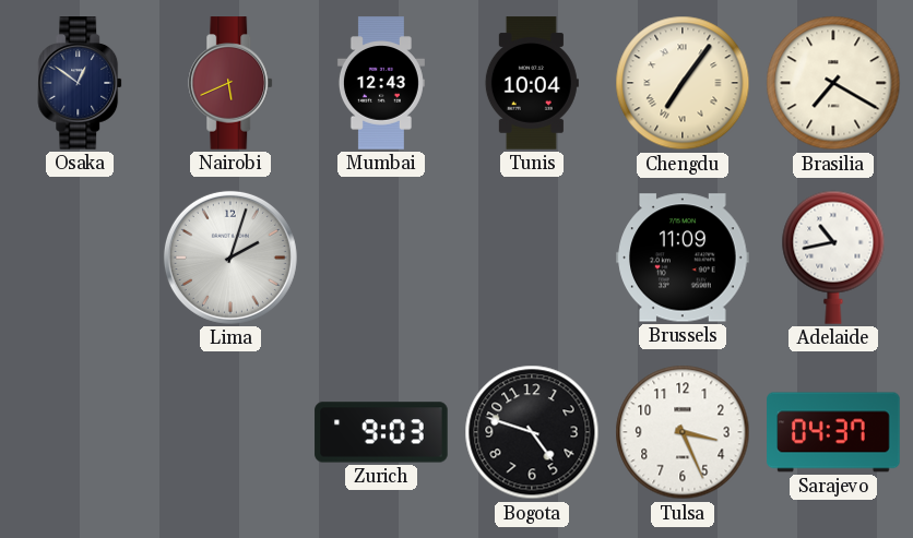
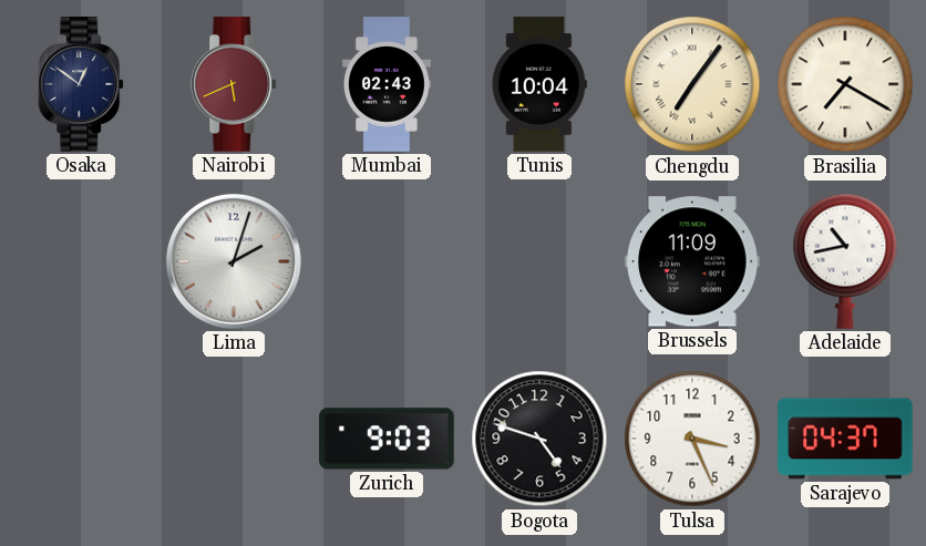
Mumbai: 12:43 -> 02:43
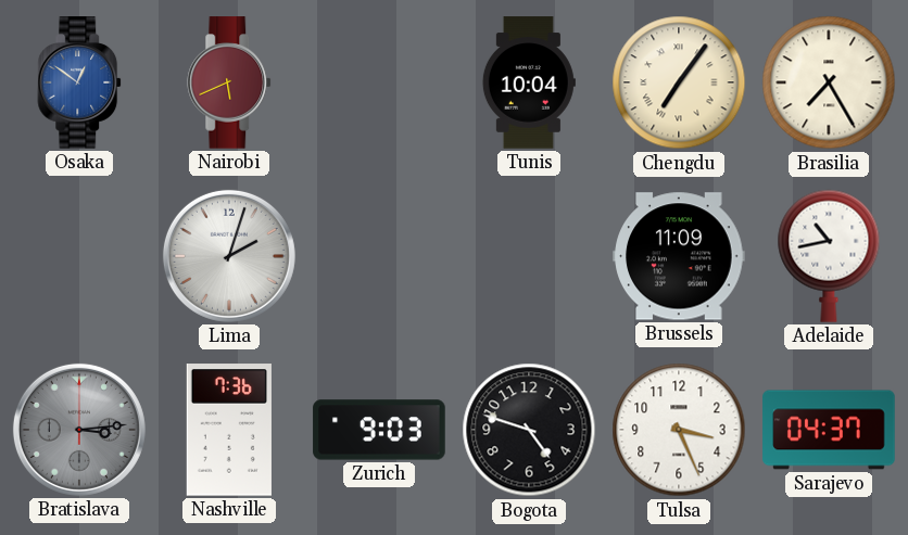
Osaka dial: navy -> blue
Mumbai: 02:43 -> none
Brasilia: 7:20 -> 7:25
Bratislava: none -> 3:14
Nashville: none -> 7:36
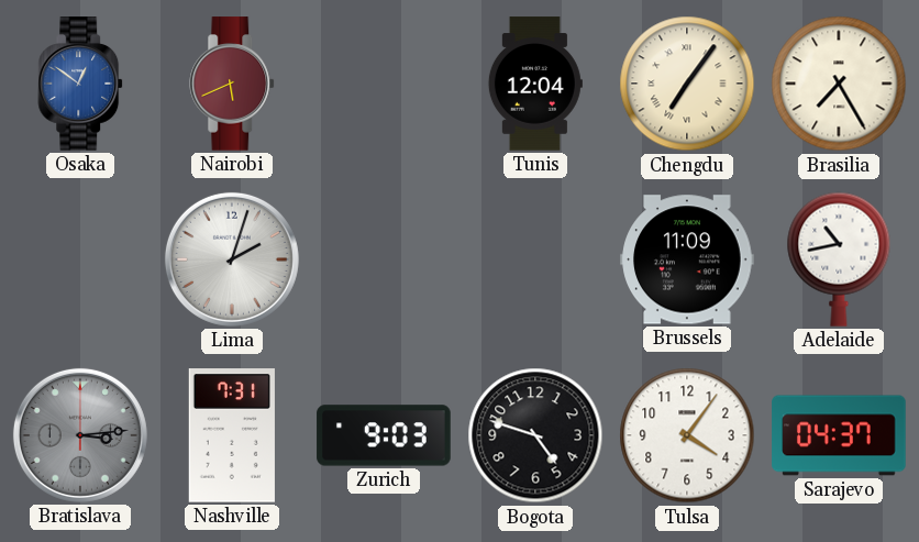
Tunis: 10:04 -> 12:04
Nashville: 7:36 -> 7:31
Tulsa: 3:26 -> 4:06
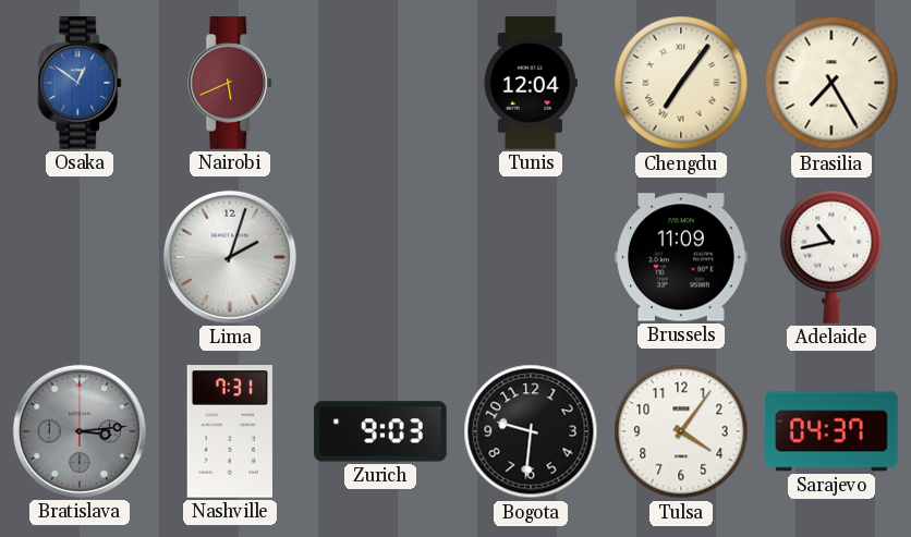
Bogota: 4:48 -> 9:31
